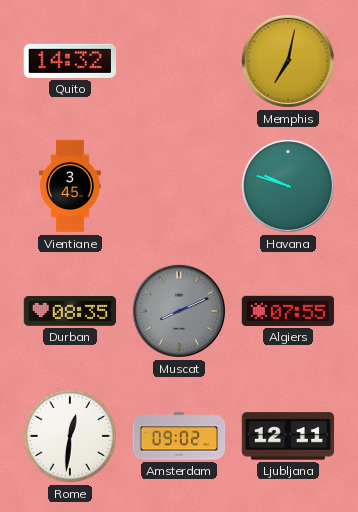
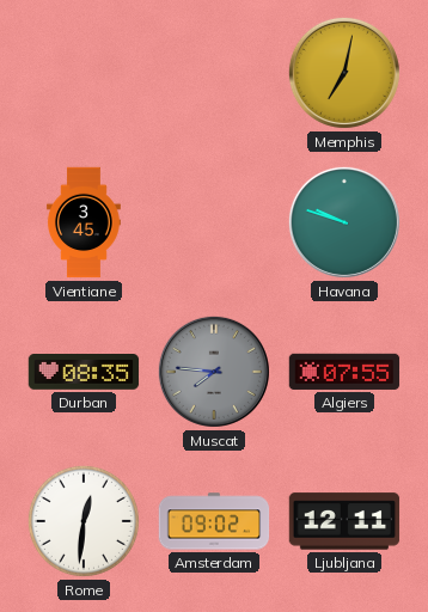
Quito: 14:32 -> none
Muscat: 8:11 -> 7:46
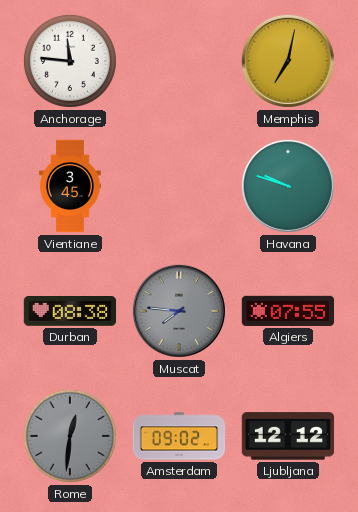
Anchorage: none -> 11:46
Durban: 08:35 -> 08:38
Rome dial: white -> grey
Ljubljana: 12:11 -> 12:12
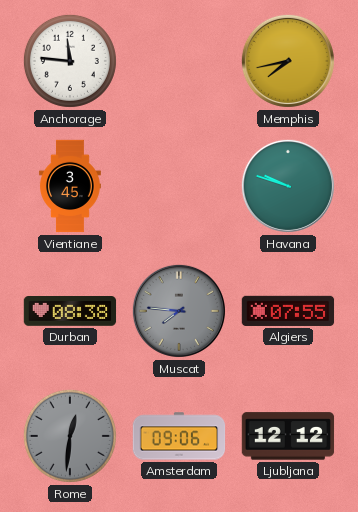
Memphis: 7:02 -> 7:43
Amsterdam: 09:02 -> 09:06
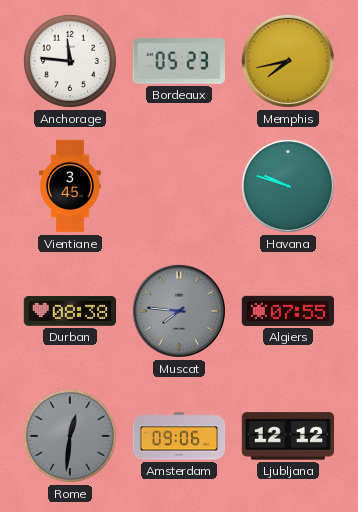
Bordeaux: none -> 05:23
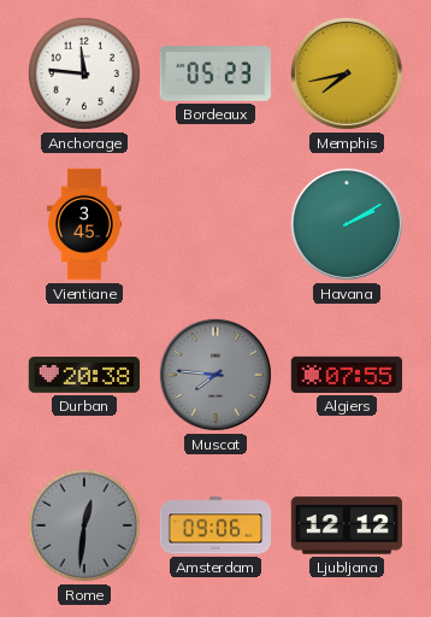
Havana: 9:48 -> 2:10
Durban: 08:38 -> 20:38
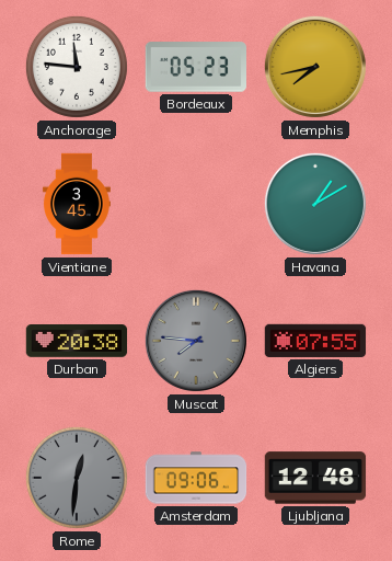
Havana: 2:10 -> 1:10
Ljubljana: 12:12 -> 12:48
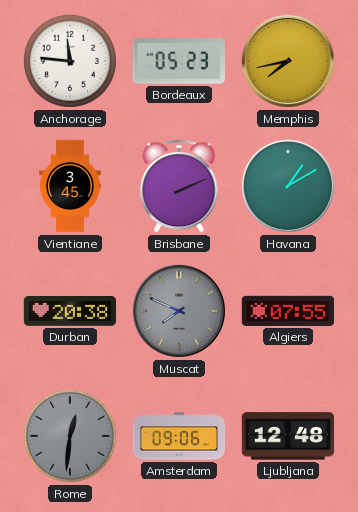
Brisbane: none -> 2:11
Muscat: 7:46 -> 7:49
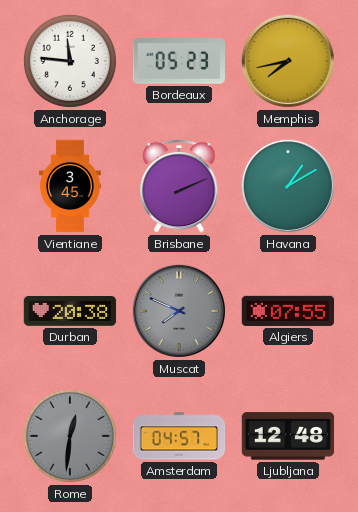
Amsterdam: 09:06 -> 04:57
